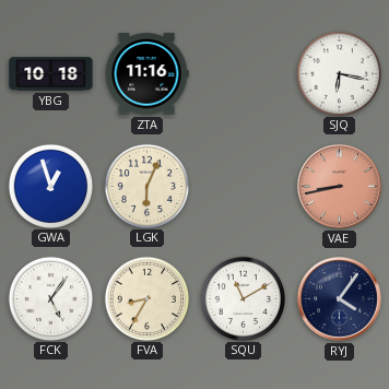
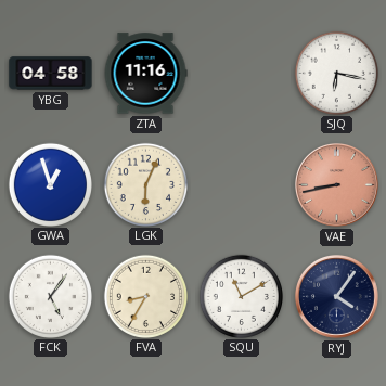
YBG: 10:18 -> 04:58
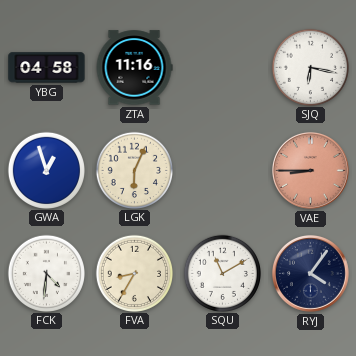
VAE: 8:43 -> 8:45
FCK: 5:06 -> 4:31
